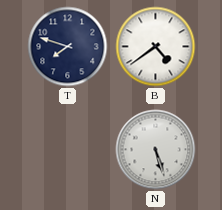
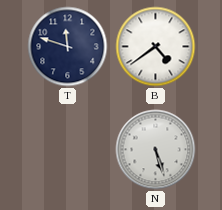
T: 7:48 -> 11:48
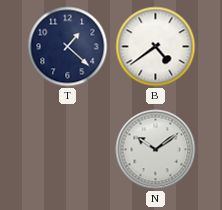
T: 11:48 -> 1:22
N: 5:27 -> 10:09
